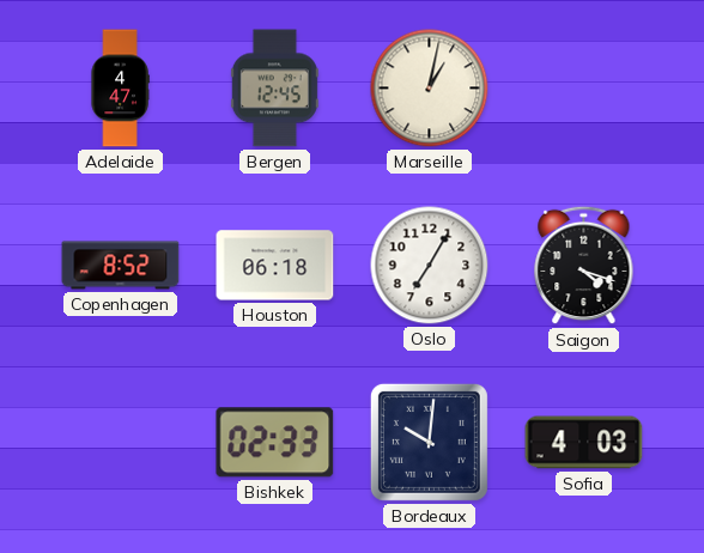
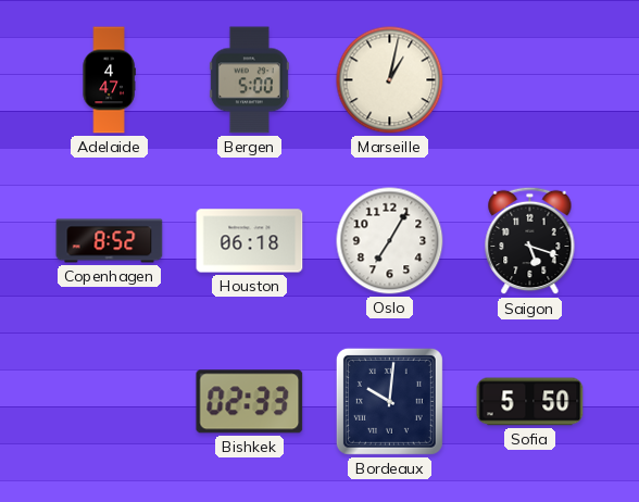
Bergen: 12:45 -> 5:00
Saigon: 4:18 -> 5:18
Sofia: 4:03 -> 5:50
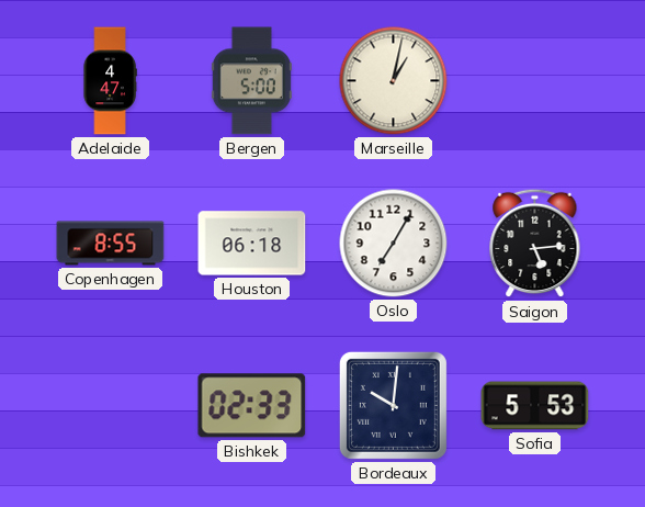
Copenhagen: 8:52 -> 8:55
Saigon: 5:18 -> 5:14
Sofia: 5:50 -> 5:53
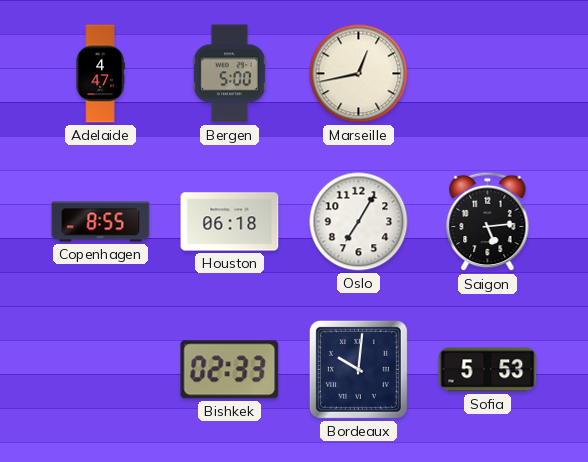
Marseille: 1:02 -> 12:43
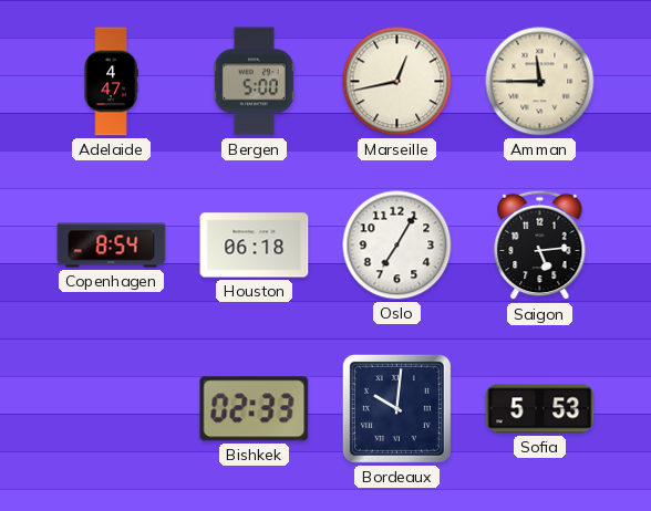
Amman: none -> 11:45
Copenhagen: 8:55 -> 8:54
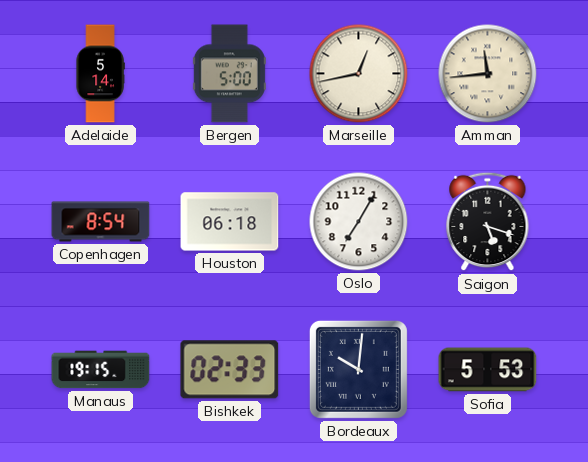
Adelaide: 4:47 -> 5:14
Amman: 11:45 -> 11:44
Saigon: 5:14 -> 5:18
Manaus: none -> 19:15
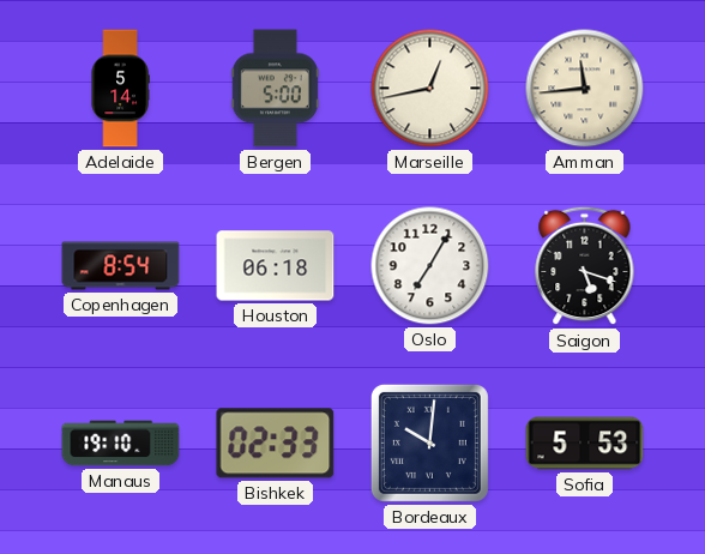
Manaus: 19:15 -> 19:10
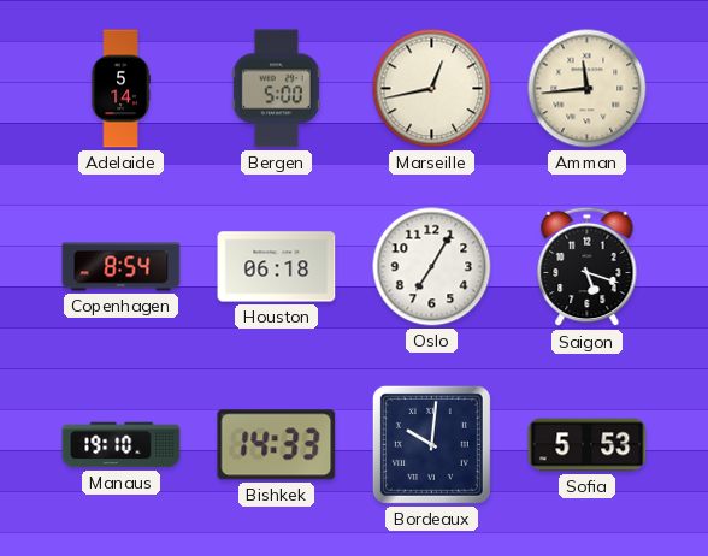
Bishkek: 02:33 -> 14:33
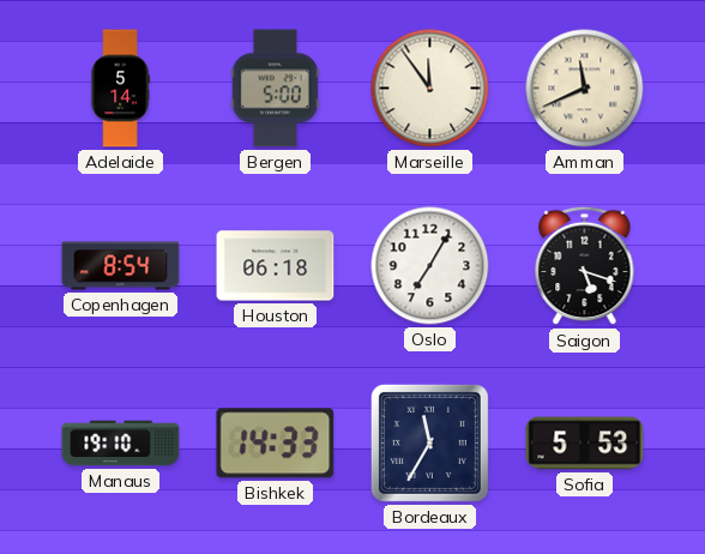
Marseille: 12:43 -> 11:54
Amman: 11:44 -> 11:41
Bordeaux: 10:01 -> 11:35
